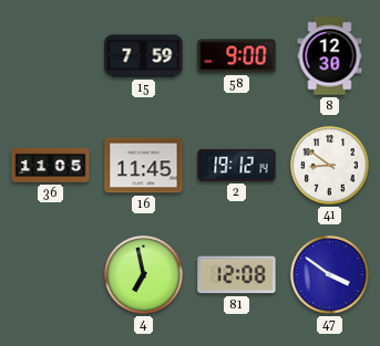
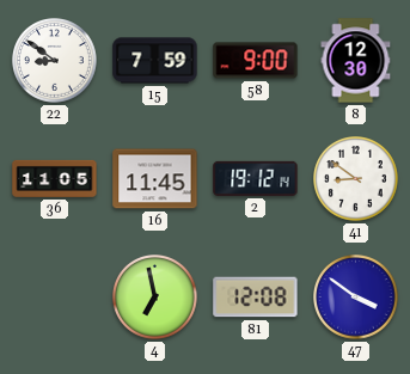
22: none -> 8:51
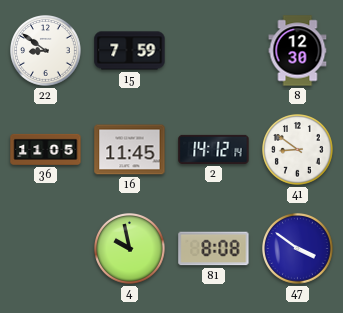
58: 9:00 -> none
2: 19:12 -> 14:12
4: 6:58 -> 9:58
81: 12:08 -> 8:08
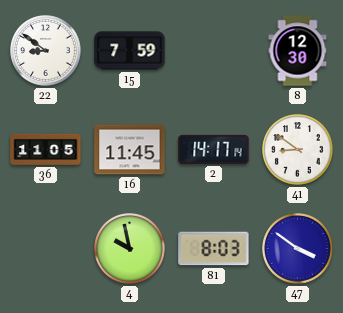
2: 14:12 -> 14:17
81: 8:08 -> 8:03
